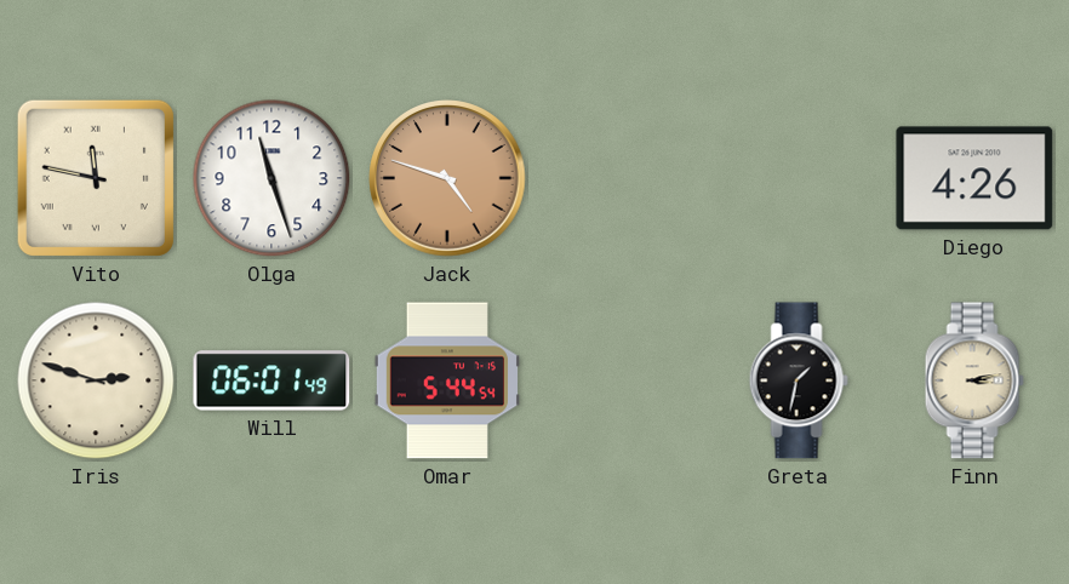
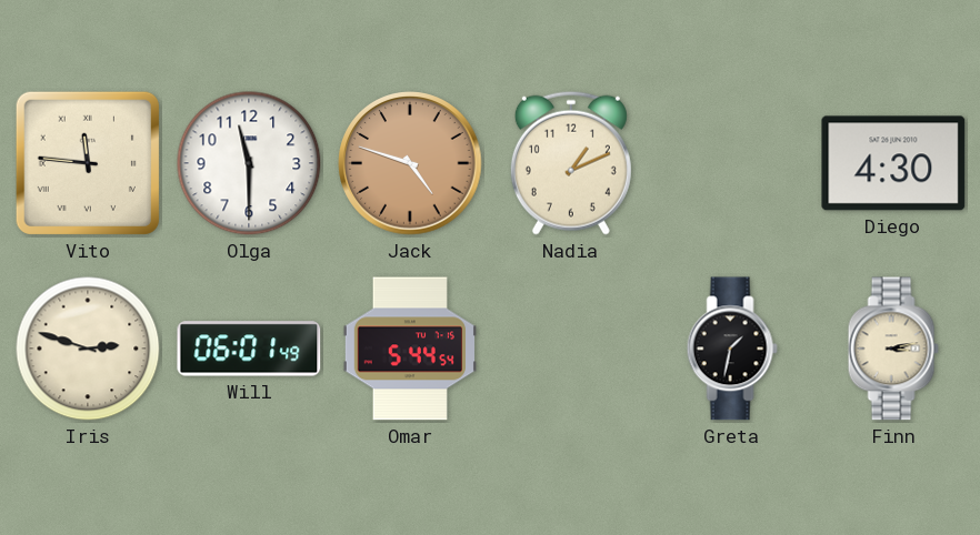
Vito: 11:47 -> 11:46
Olga: 11:27 -> 11:30
Nadia: none -> 1:11
Diego: 4:26 -> 4:30
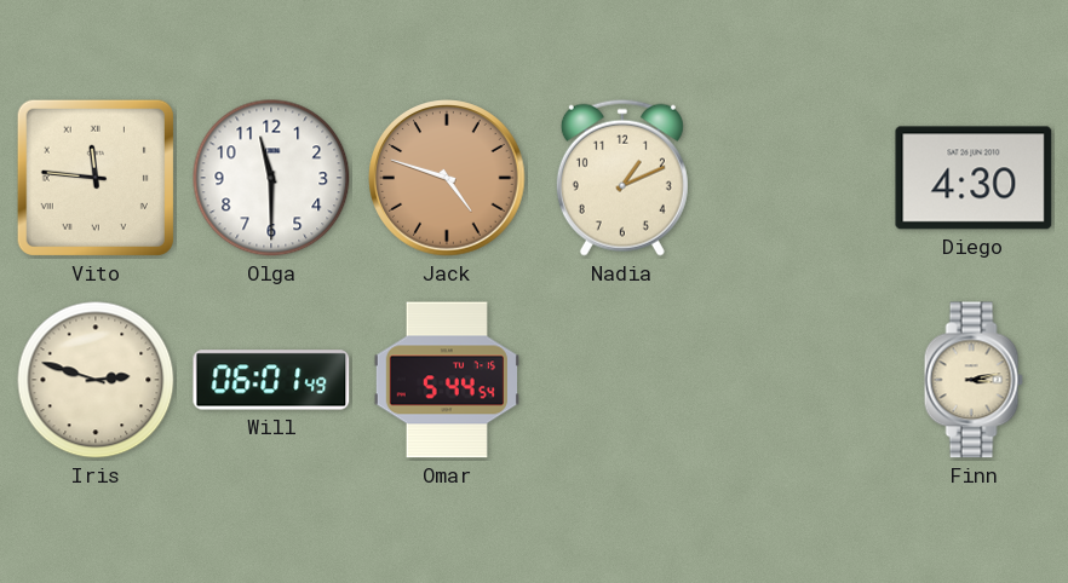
Greta: 1:32 -> none
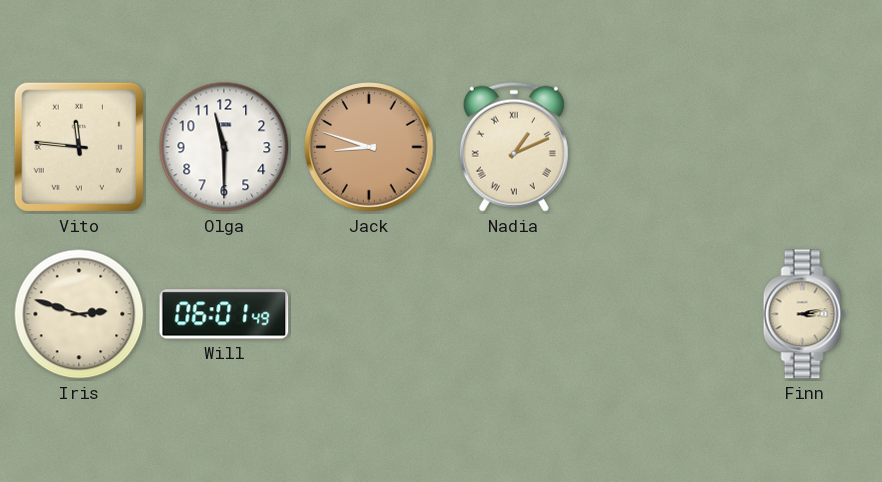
Jack: 4:48 -> 8:48
Nadia numerals: Arabic -> Roman
Diego: 4:30 -> none
Omar: 5:44 -> none
